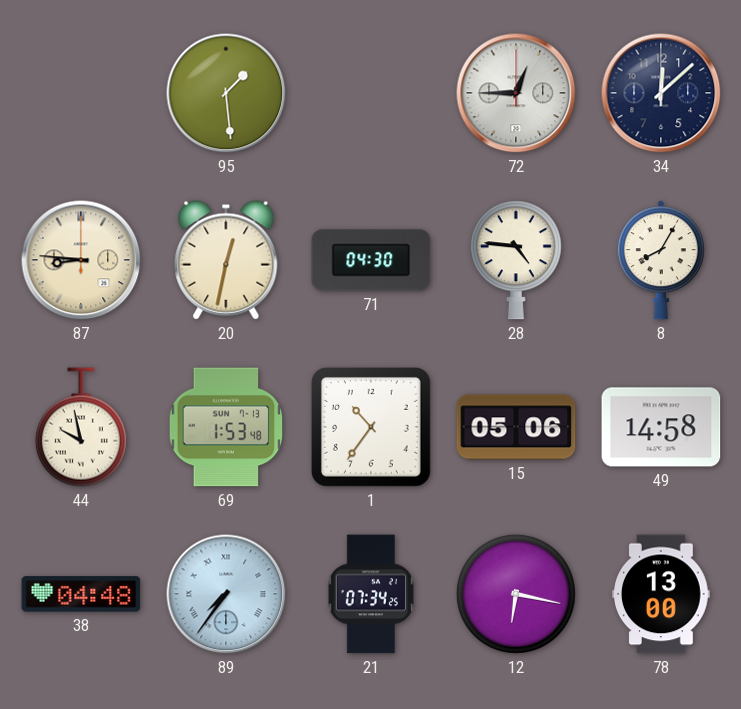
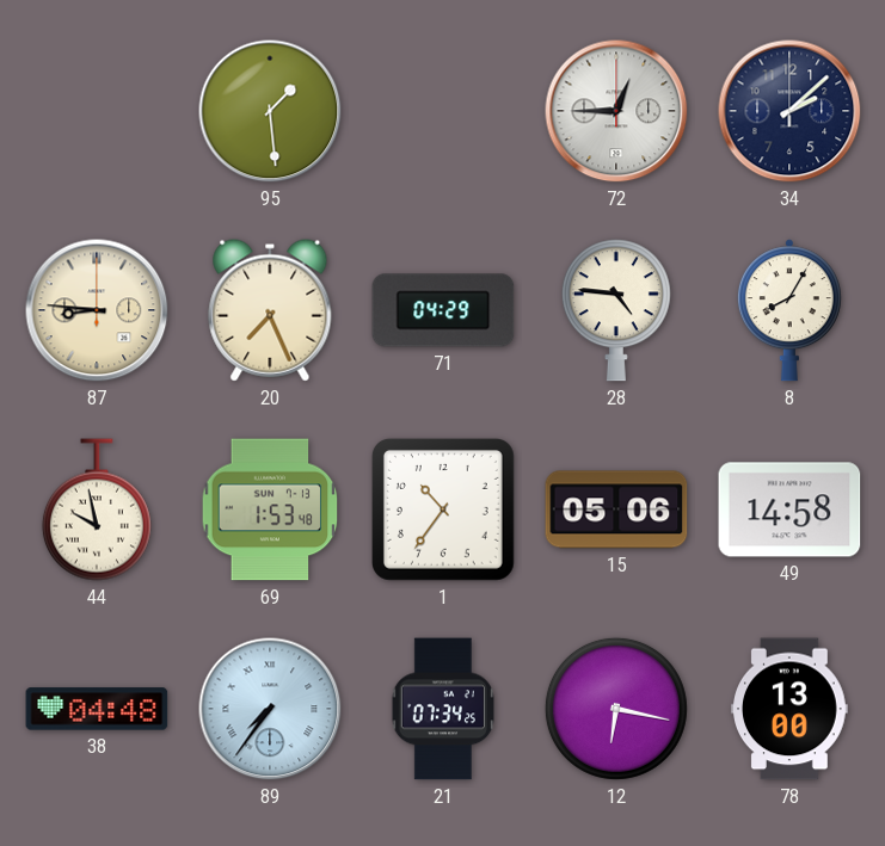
34: 12:08 -> 2:08
20: 12:32 -> 7:26
71: 04:30 -> 04:29
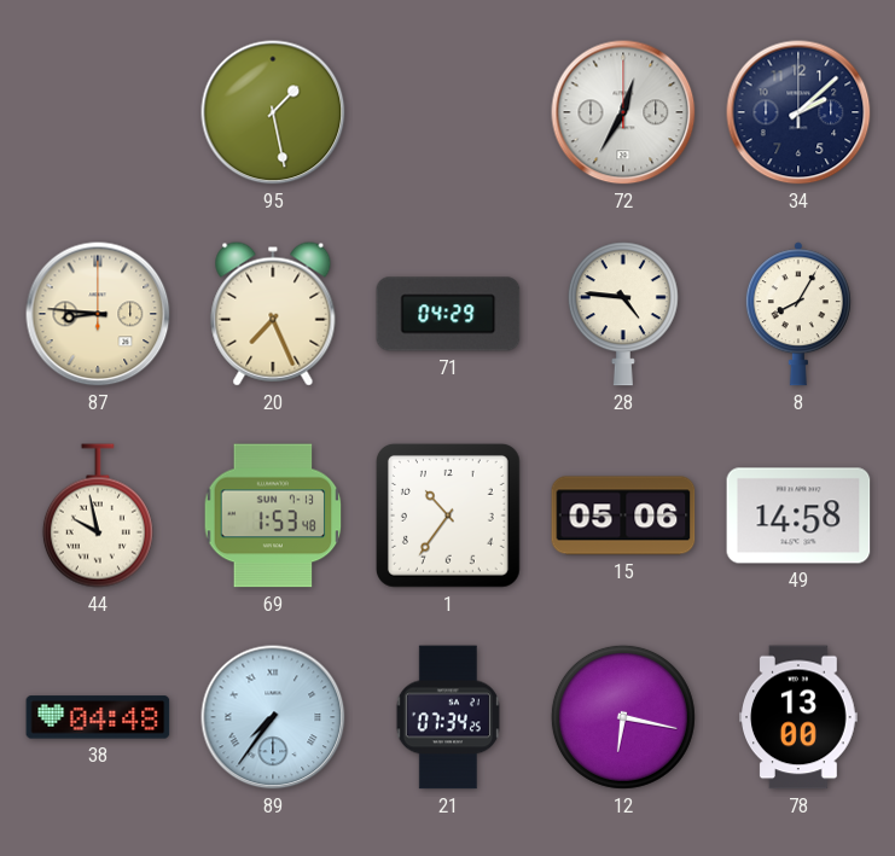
95: 1:29 -> 1:28
72: 12:45 -> 12:35
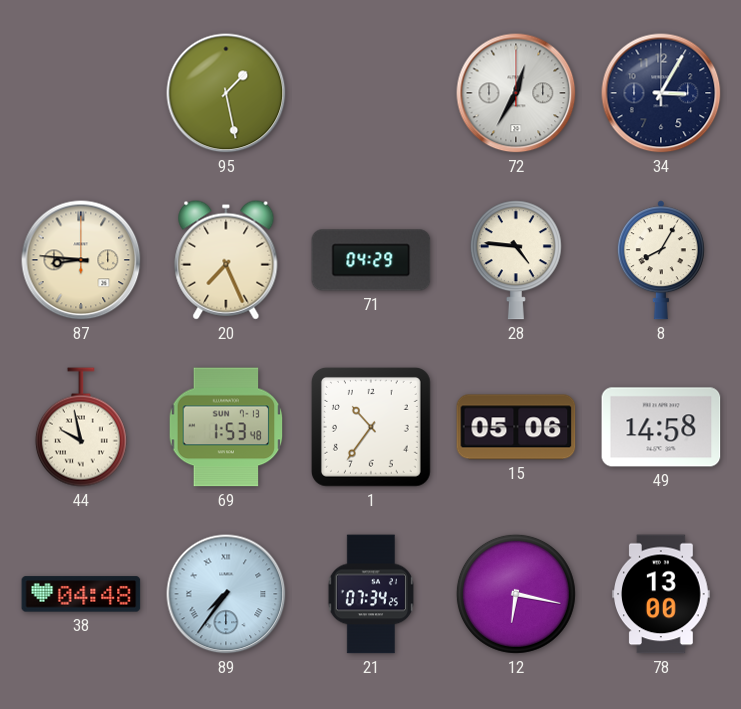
34: 2:08 -> 3:05
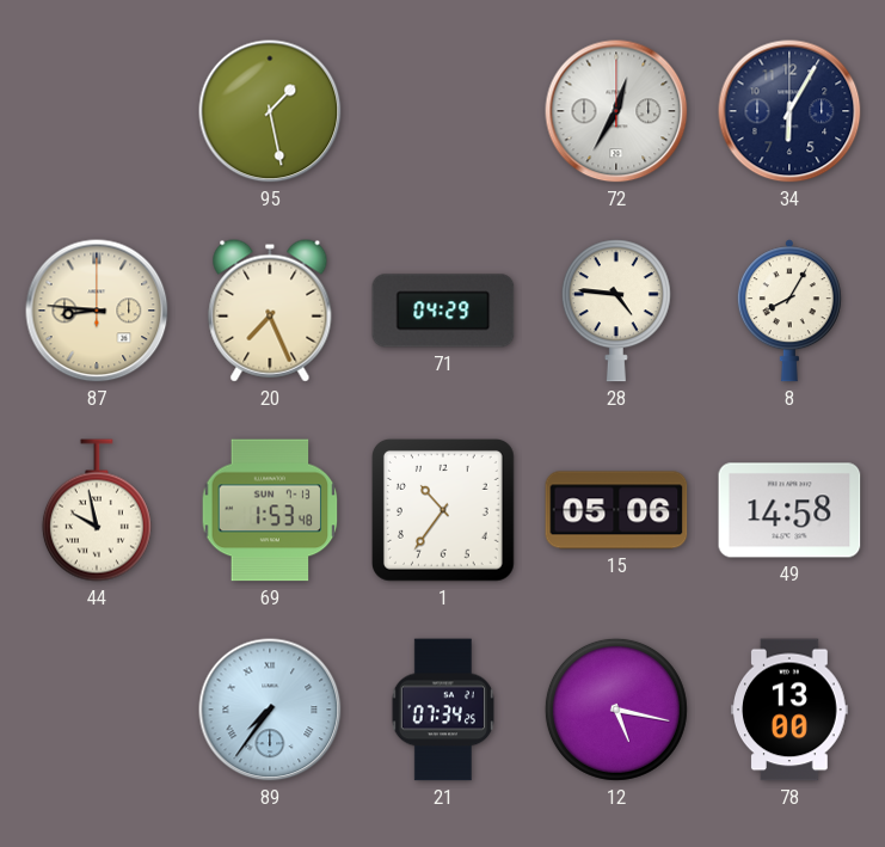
34: 3:05 -> 6:05
38: 04:48 -> none
12: 6:17 -> 5:17
